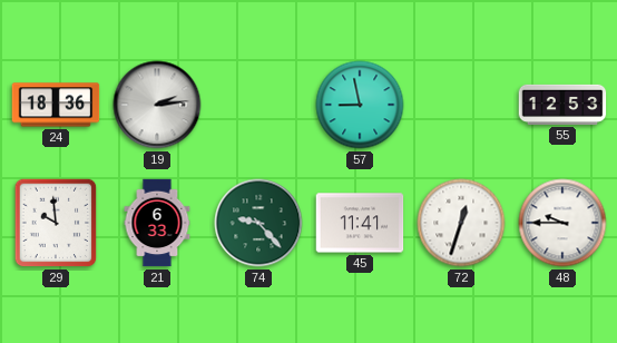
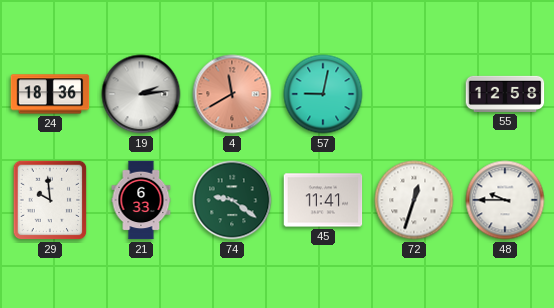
4: none -> 11:40
57: 8:58 -> 9:02
55: 12:53 -> 12:58
74: 9:23 -> 9:21
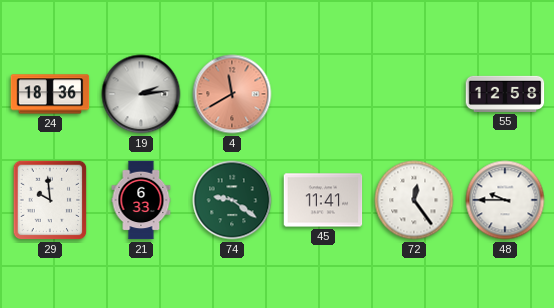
57: 9:02 -> none
72: 12:33 -> 12:24
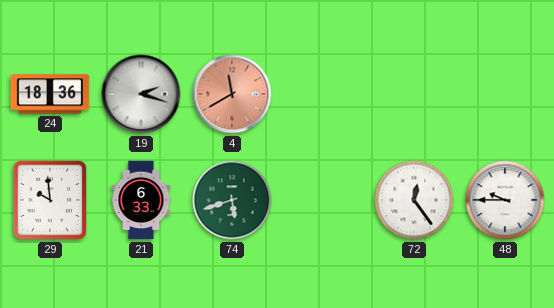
19: 2:14 -> 2:18
55: 12:58 -> none
74: 9:21 -> 5:42
45: 11:41 -> none
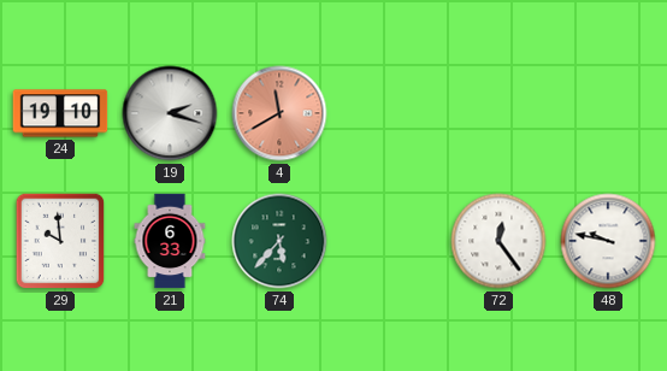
24: 18:36 -> 19:10
74: 5:42 -> 5:37
48: 9:45 -> 9:47
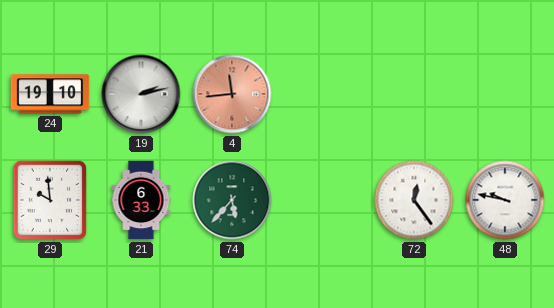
19: 2:18 -> 2:13
4: 11:40 -> 11:44
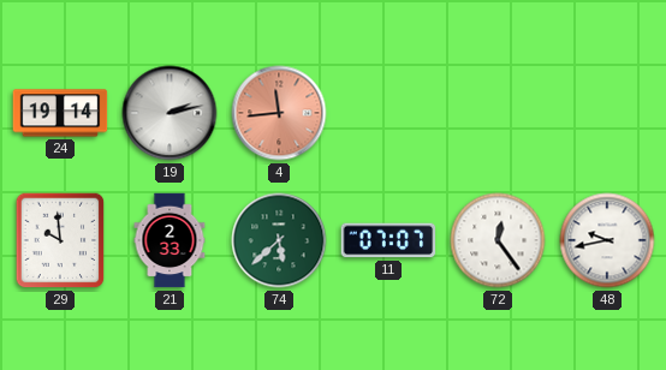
24: 19:10 -> 19:14
21: 6:33 -> 2:33
74: 5:37 -> 5:38
11: none -> 07:07
48: 9:47 -> 9:43
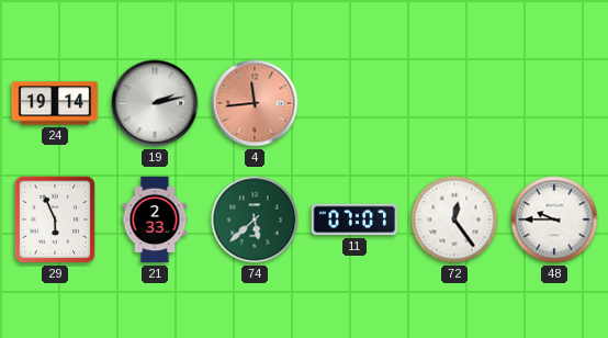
29: 9:59 -> 5:56
48: 9:43 -> 9:45
